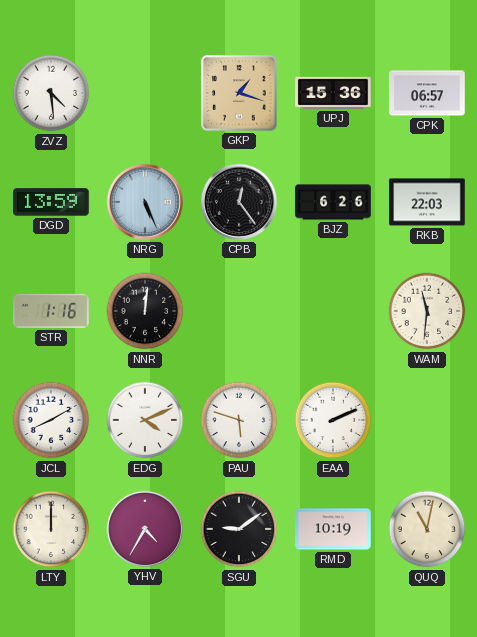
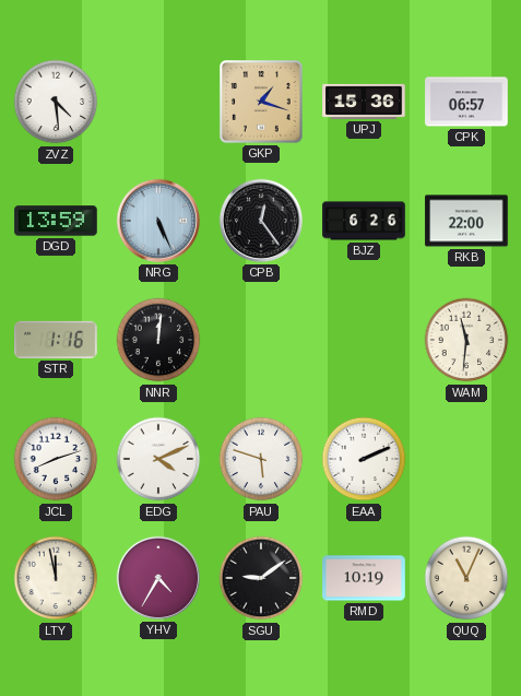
RKB: 22:03 -> 22:00
JCL: 8:10 -> 8:12
LTY: 12:00 -> 11:58
QUQ: 11:02 -> 11:04
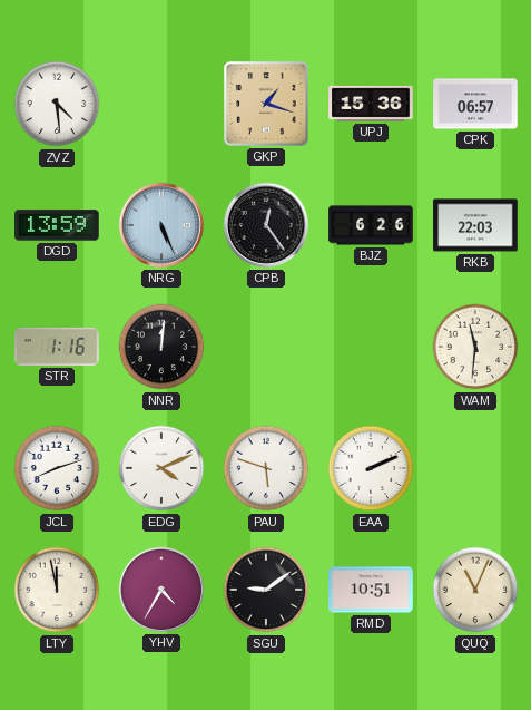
RKB: 22:00 -> 22:03
RMD: 10:19 -> 10:51
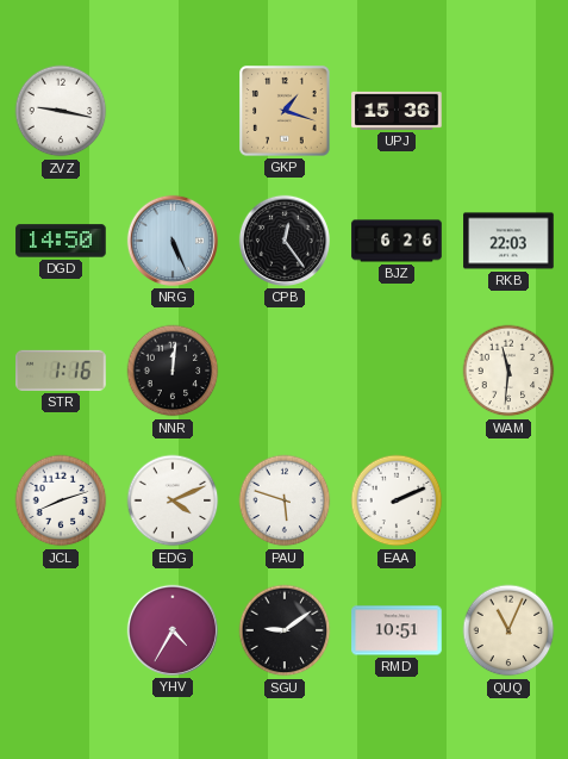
ZVZ: 4:29 -> 9:17
CPK: 06:57 -> none
DGD: 13:59 -> 14:50
LTY: 11:58 -> none
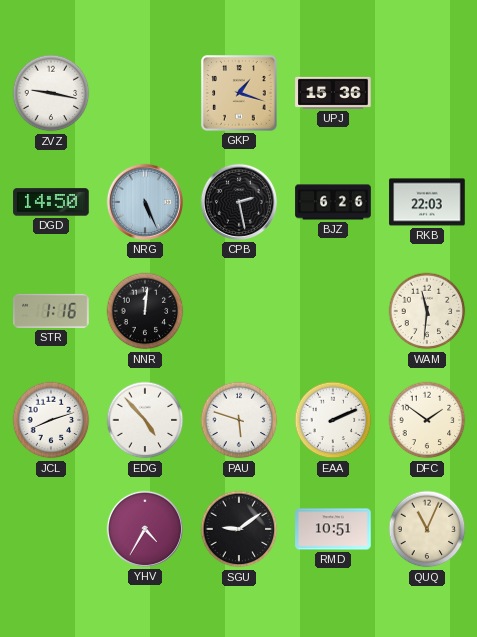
CPB: 12:24 -> 2:28
EDG: 4:11 -> 4:53
DFC: none -> 1:51
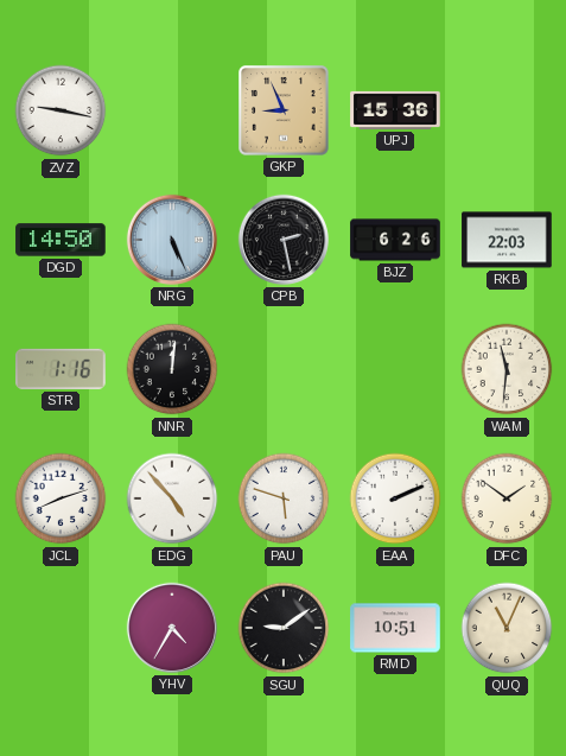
GKP: 1:18 -> 8:56
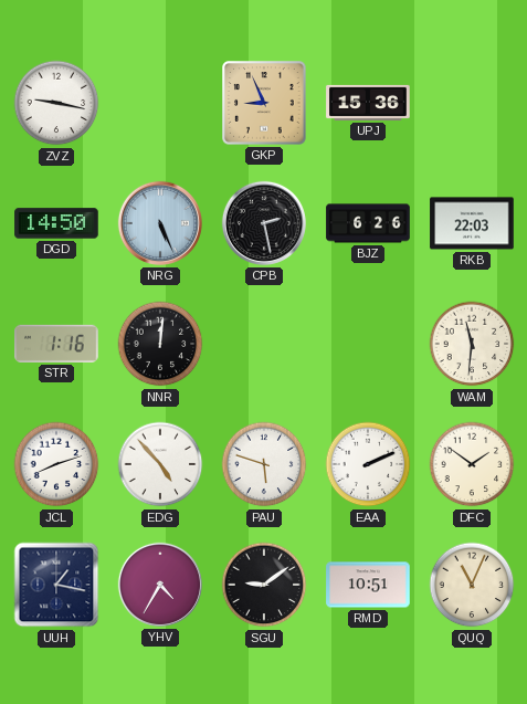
UUH: none -> 1:17
